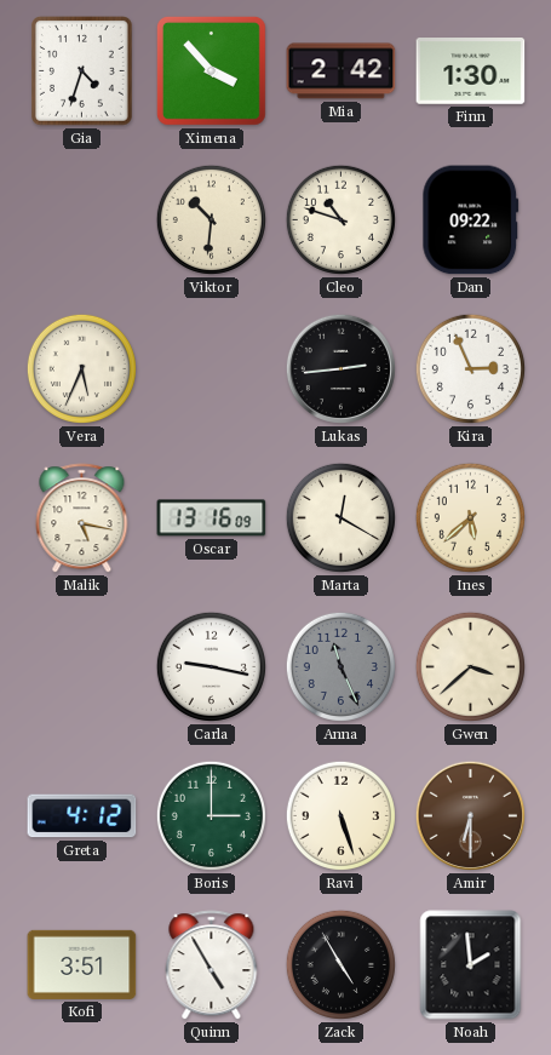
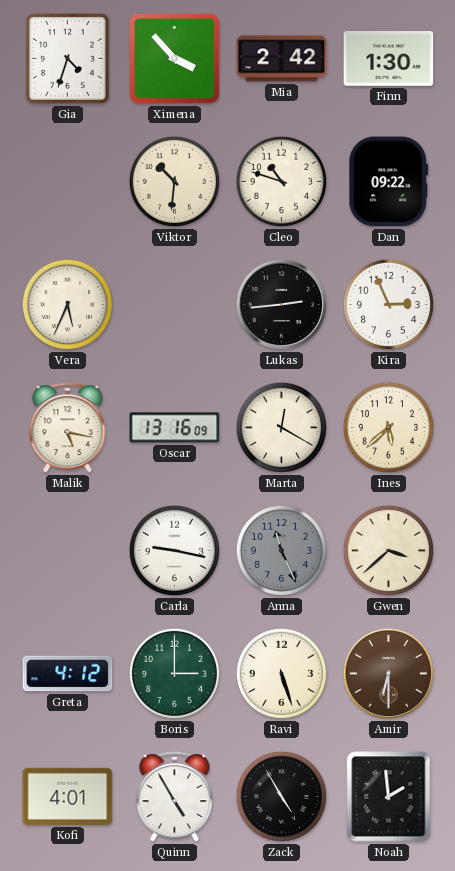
Kofi: 3:51 -> 4:01
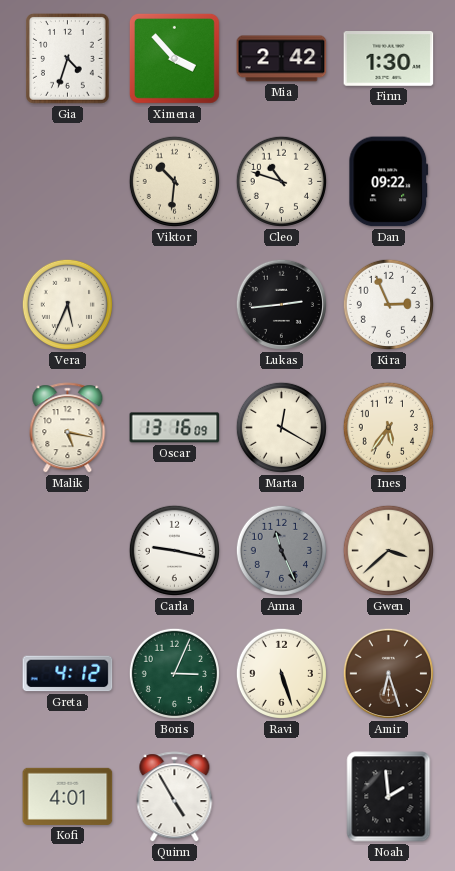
Ines: 5:38 -> 5:36
Boris: 3:00 -> 3:04
Amir: 6:30 -> 6:27
Zack: 4:55 -> none
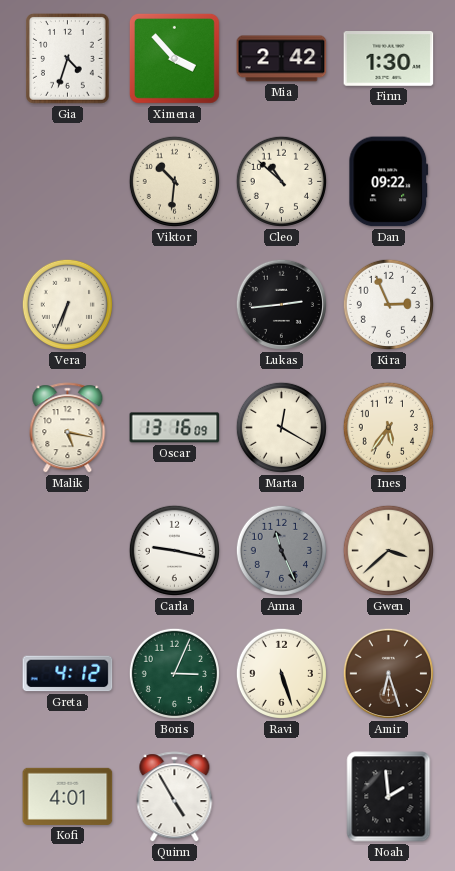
Cleo: 10:48 -> 10:52
Vera: 5:34 -> 6:34
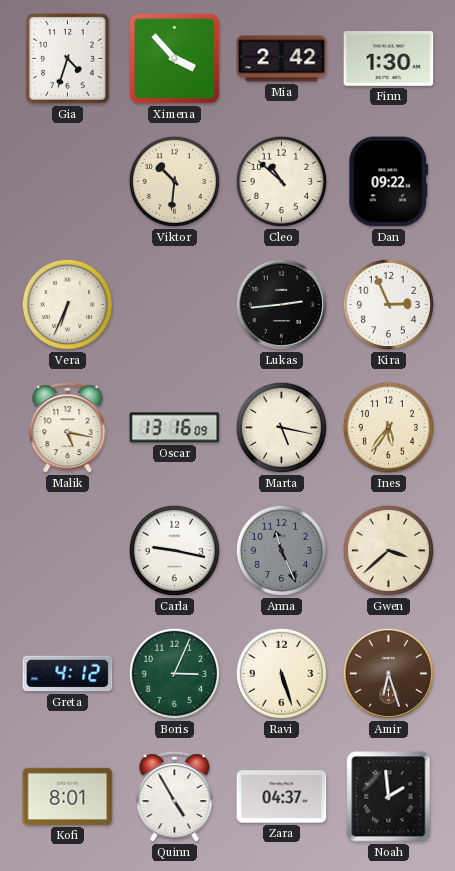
Marta: 12:20 -> 5:17
Kofi: 4:01 -> 8:01
Zara: none -> 04:37
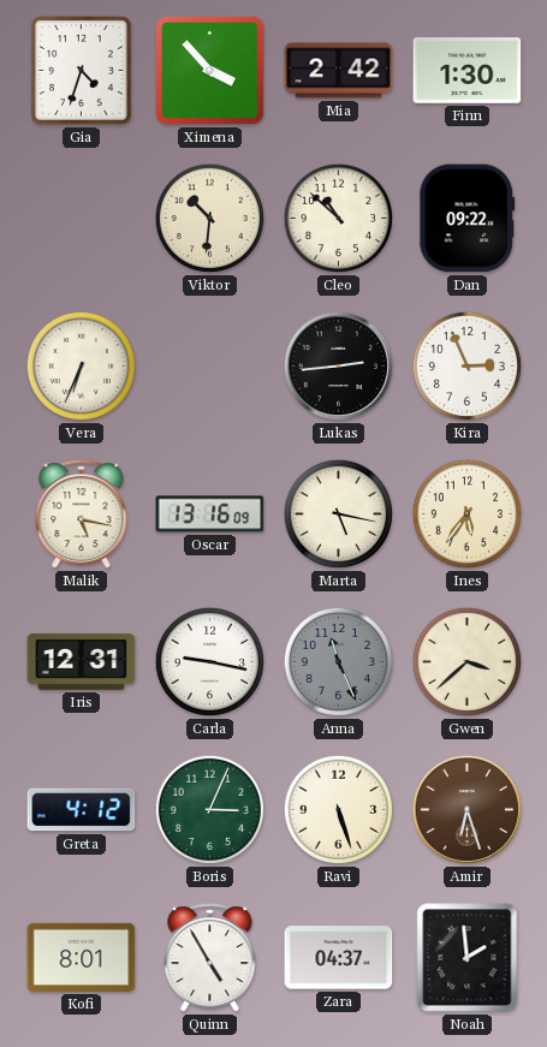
Iris: none -> 12:31
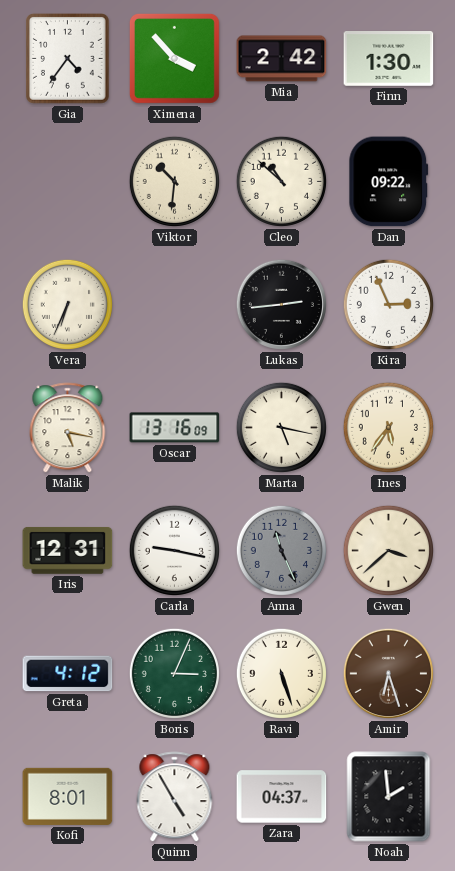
Gia: 4:33 -> 4:36
